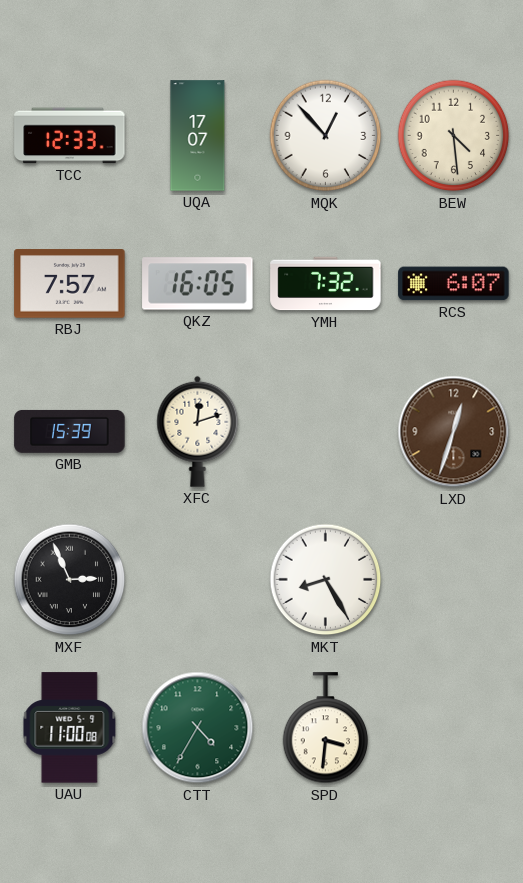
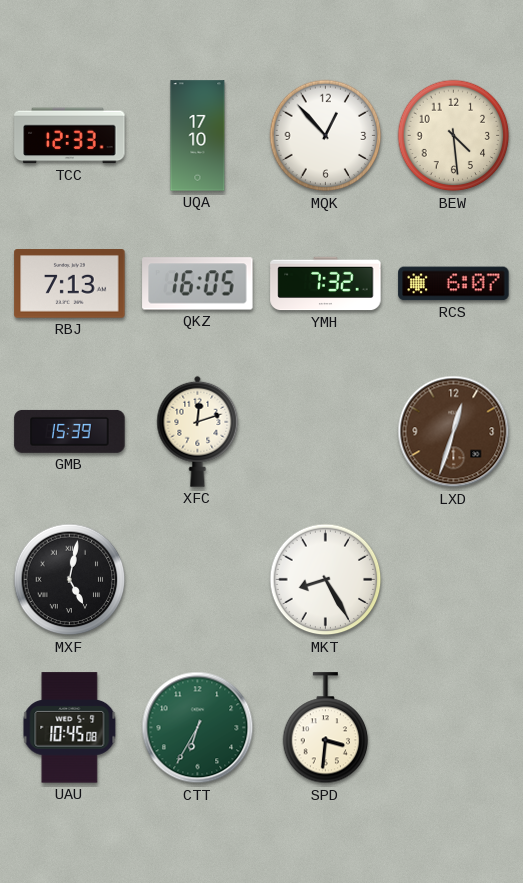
UQA: 17:07 -> 17:10
RBJ: 7:57 -> 7:13
MXF: 2:56 -> 5:02
UAU: 11:00 -> 10:45
CTT: 4:35 -> 6:35
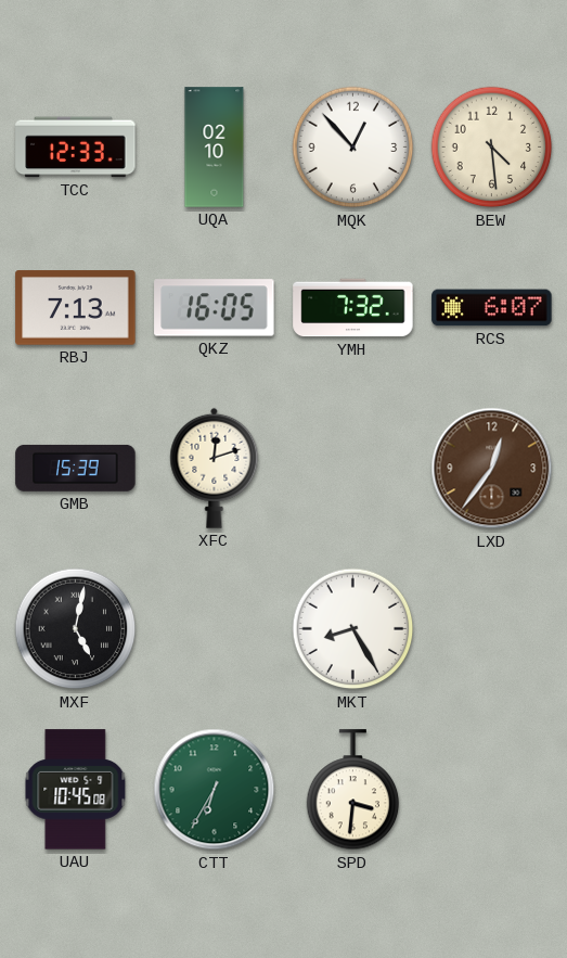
UQA: 17:10 -> 02:10
LXD: 12:33 -> 12:36
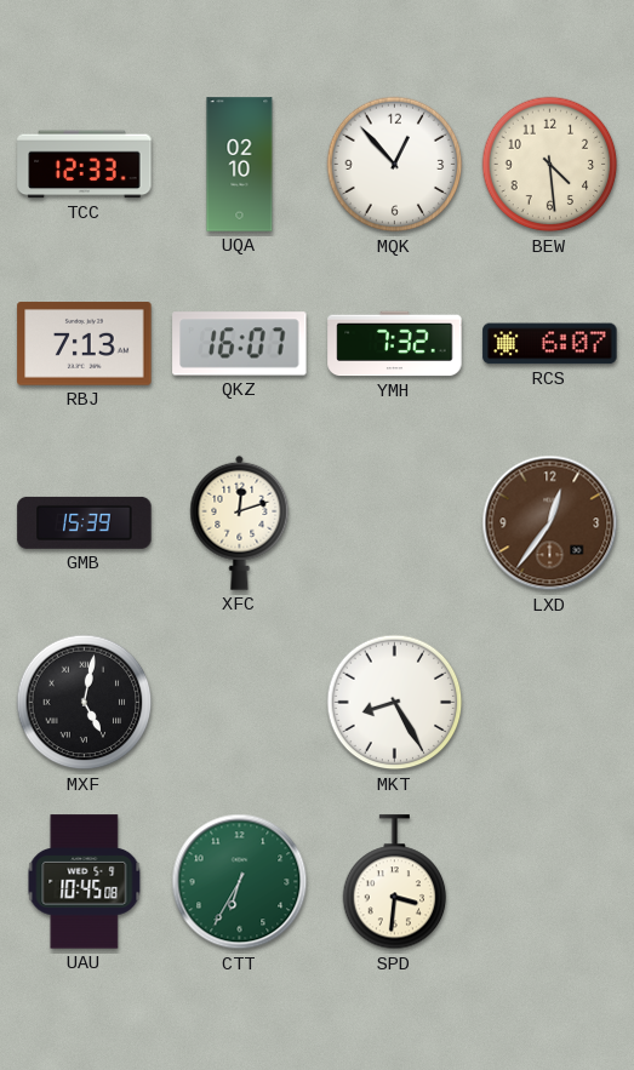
QKZ: 16:05 -> 16:07
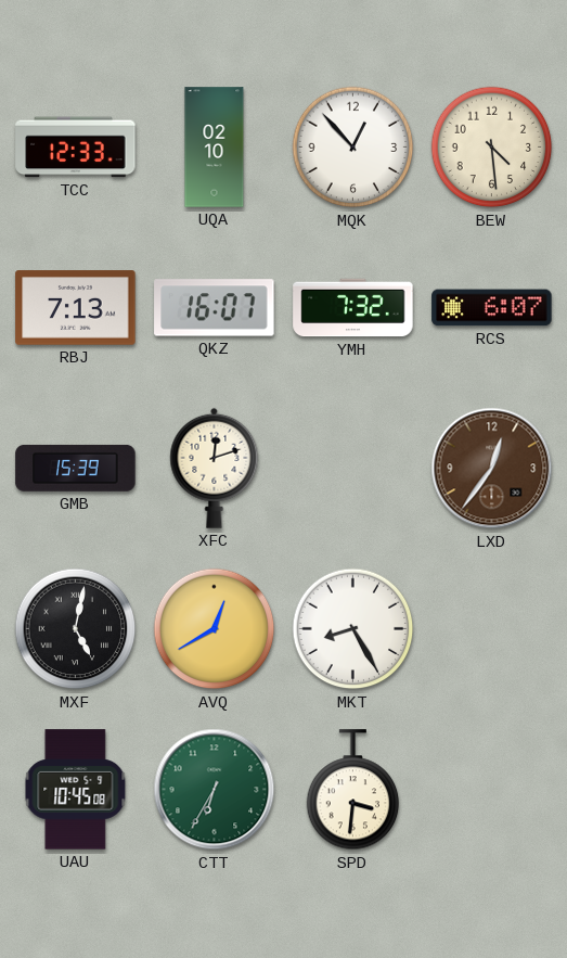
AVQ: none -> 12:40
